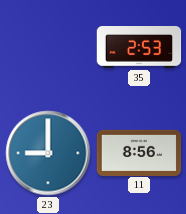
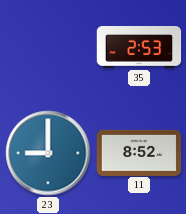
11: 8:56 -> 8:52
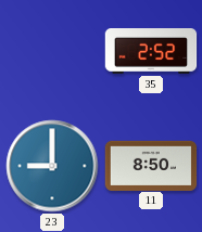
35: 2:53 -> 2:52
11: 8:52 -> 8:50
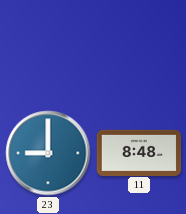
35: 2:52 -> none
11: 8:50 -> 8:48
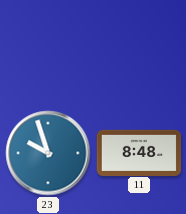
23: 9:00 -> 9:57
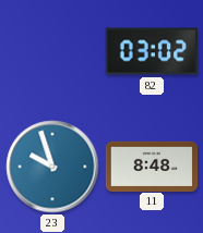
82: none -> 03:02
